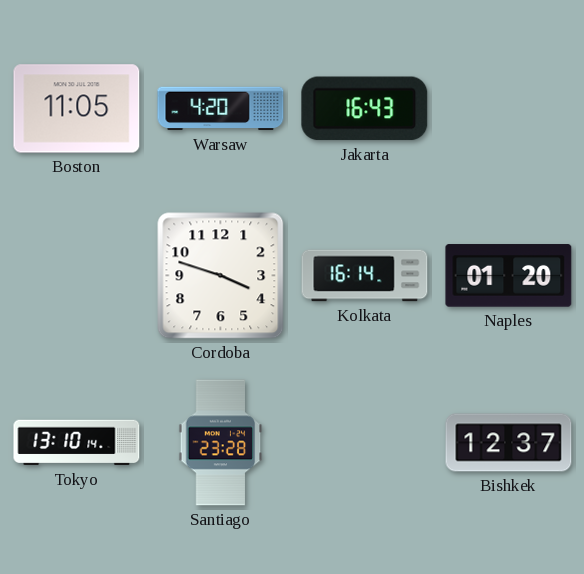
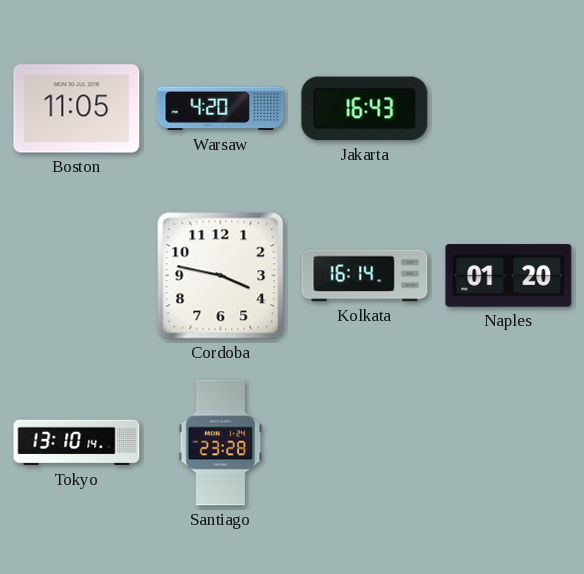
Cordoba: 3:48 -> 3:47
Bishkek: 12:37 -> none
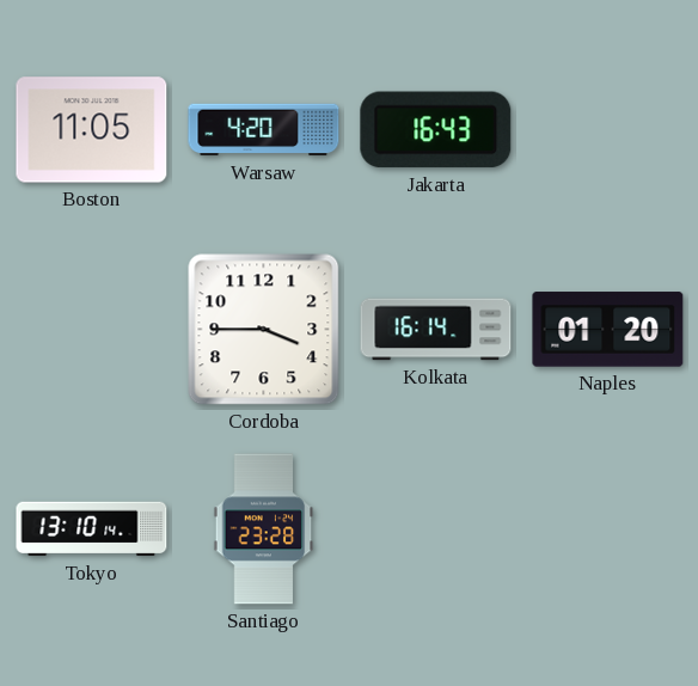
Cordoba: 3:47 -> 3:45
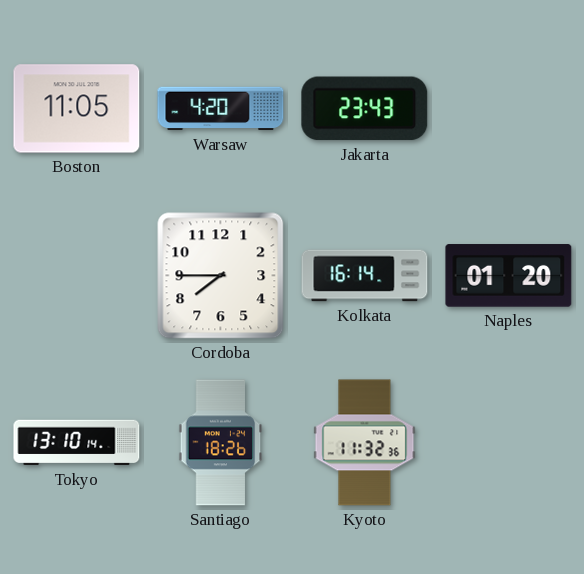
Jakarta: 16:43 -> 23:43
Cordoba: 3:45 -> 7:45
Santiago: 23:28 -> 18:26
Kyoto: none -> 11:32
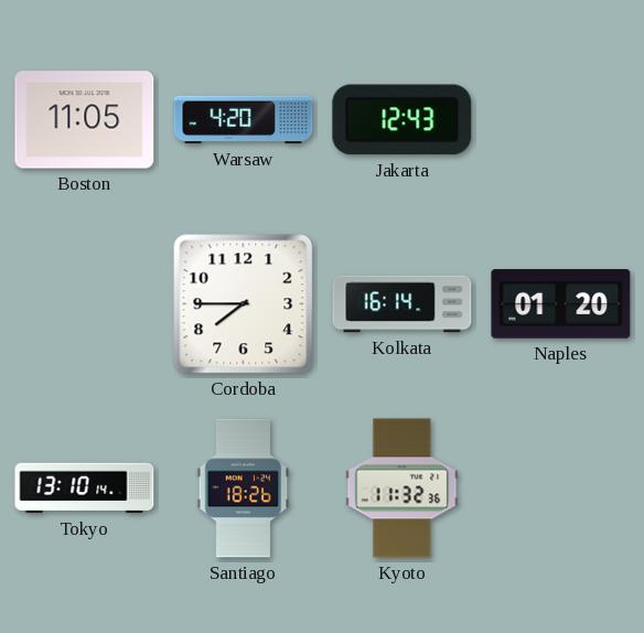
Jakarta: 23:43 -> 12:43
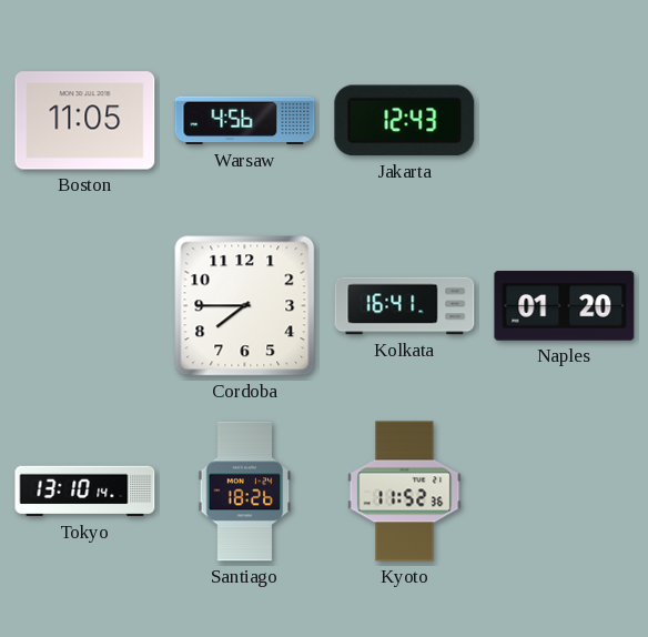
Warsaw: 4:20 -> 4:56
Kolkata: 16:14 -> 16:41
Kyoto: 11:32 -> 11:52
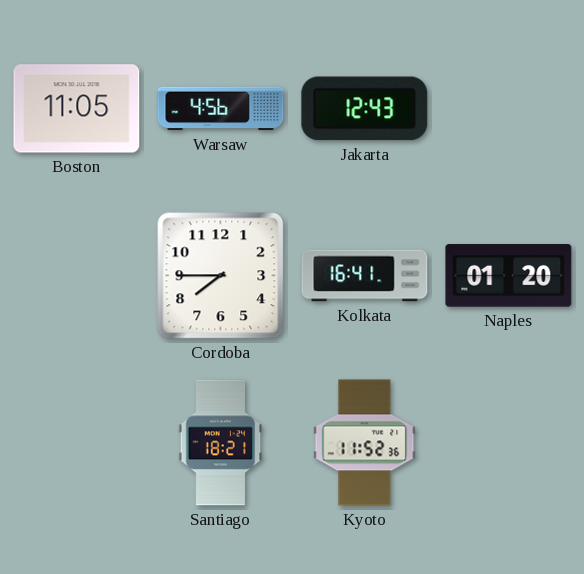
Tokyo: 13:10 -> none
Santiago: 18:26 -> 18:21
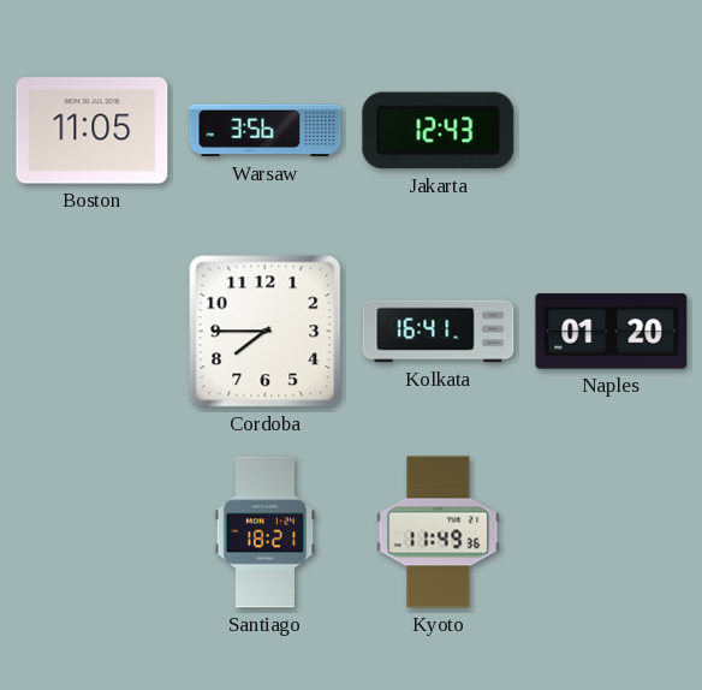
Warsaw: 4:56 -> 3:56
Kyoto: 11:52 -> 11:49
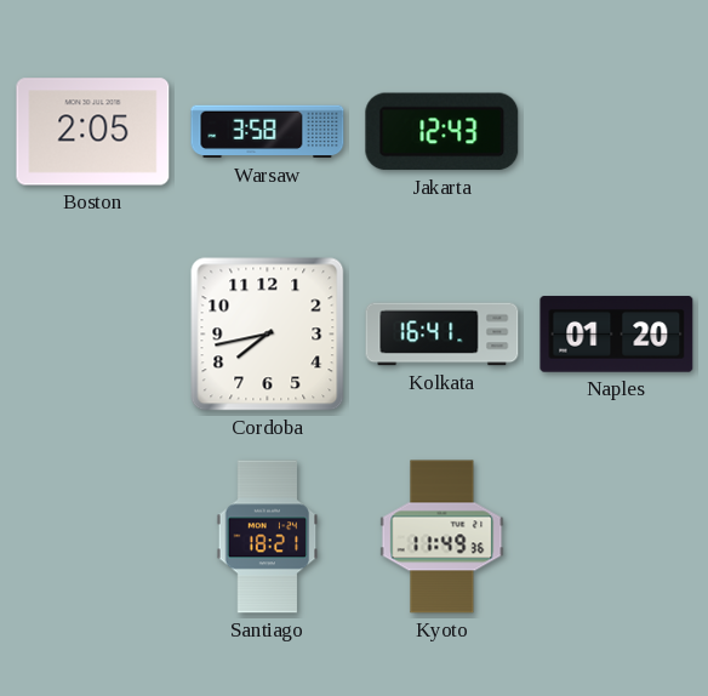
Boston: 11:05 -> 2:05
Warsaw: 3:56 -> 3:58
Cordoba: 7:45 -> 7:43
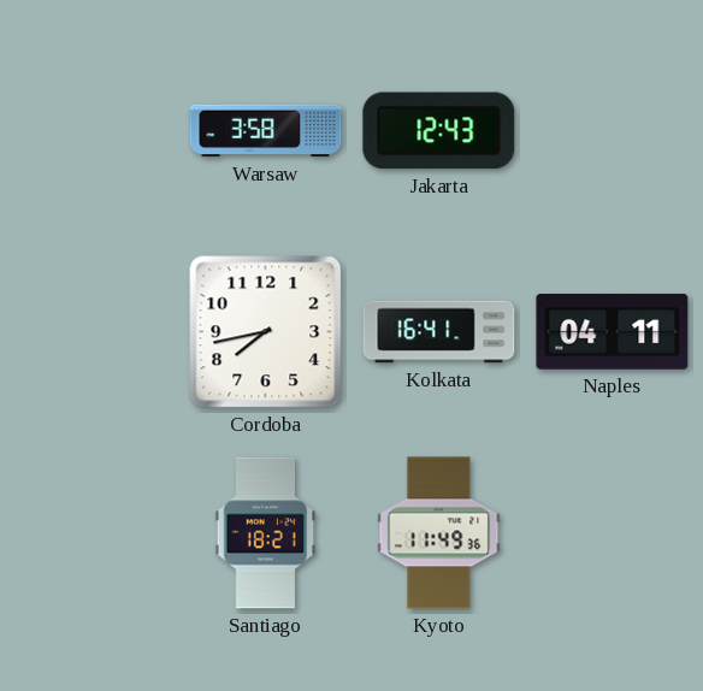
Boston: 2:05 -> none
Naples: 01:20 -> 04:11
